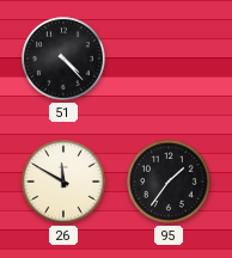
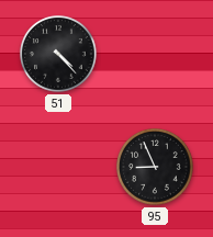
26: 11:50 -> none
95: 1:36 -> 8:56
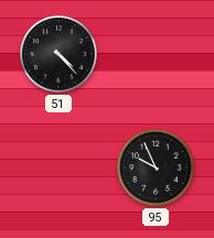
95: 8:56 -> 9:56
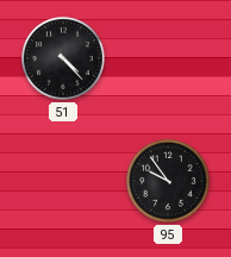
95: 9:56 -> 9:54
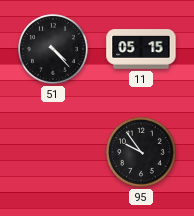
11: none -> 05:15
